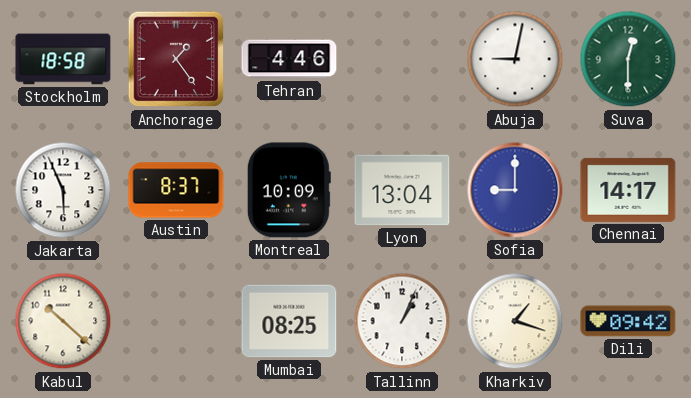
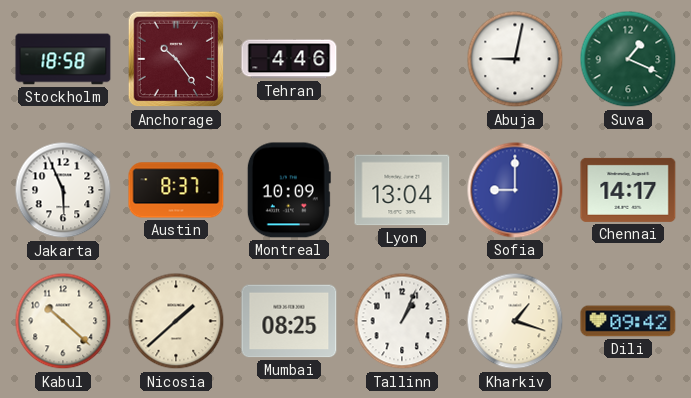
Anchorage: 1:24 -> 10:24
Suva: 12:30 -> 1:19
Nicosia: none -> 1:38
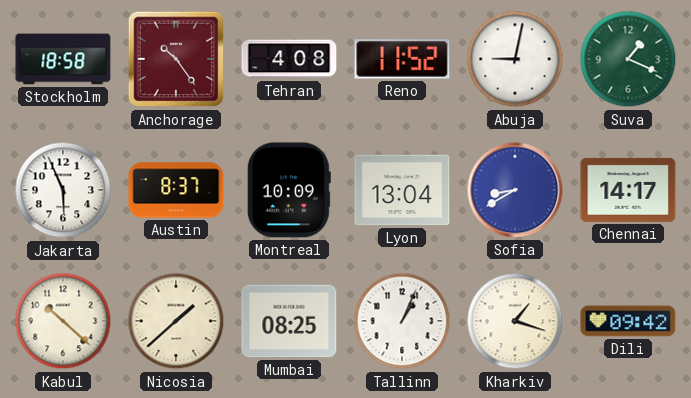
Tehran: 4:46 -> 4:08
Reno: none -> 11:52
Sofia: 9:00 -> 8:40
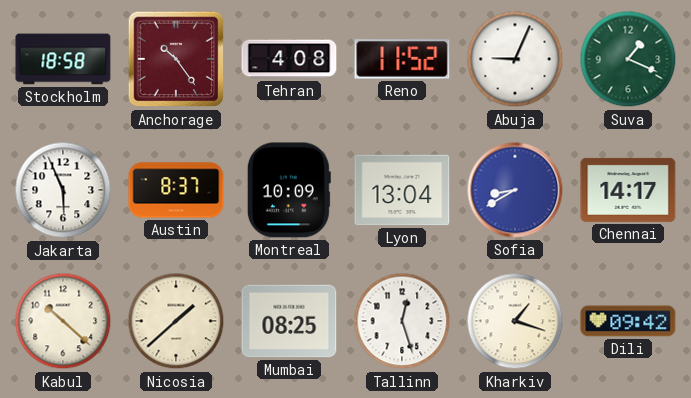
Abuja: 9:02 -> 9:04
Tallinn: 1:04 -> 12:27
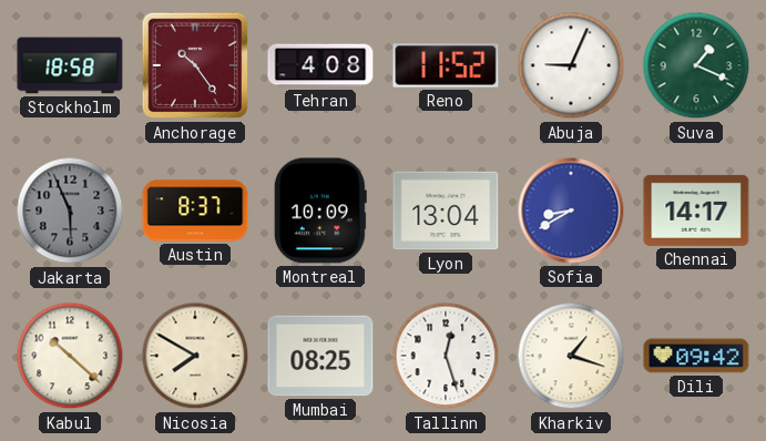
Jakarta dial: white -> grey
Nicosia: 1:38 -> 7:50
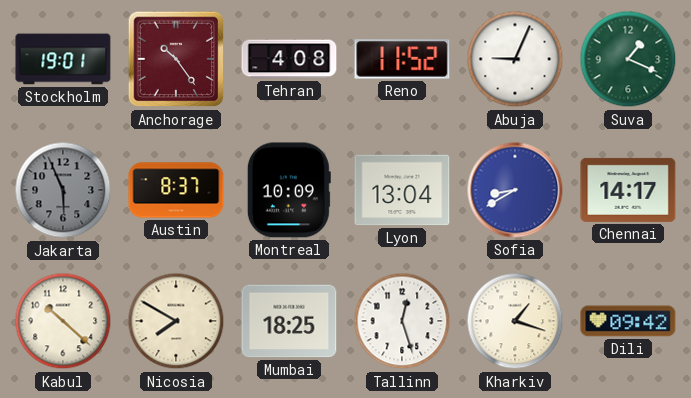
Stockholm: 18:58 -> 19:01
Mumbai: 08:25 -> 18:25
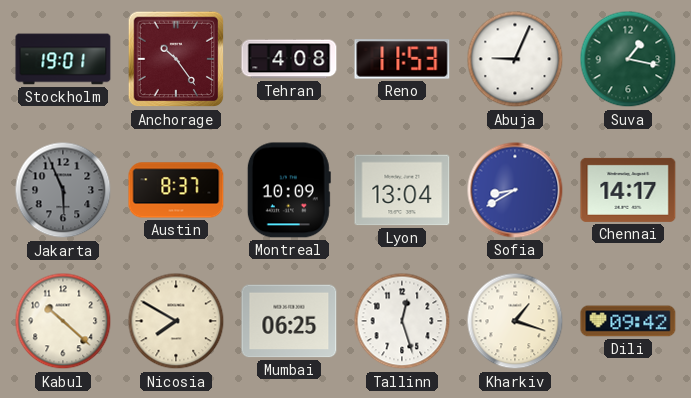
Reno: 11:52 -> 11:53
Suva: 1:19 -> 1:17
Mumbai: 18:25 -> 06:25
